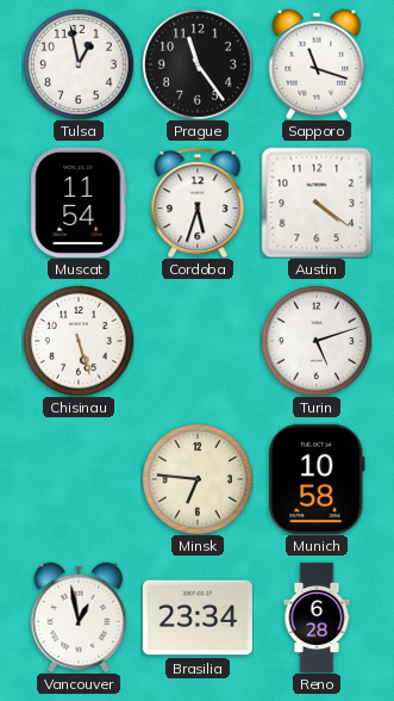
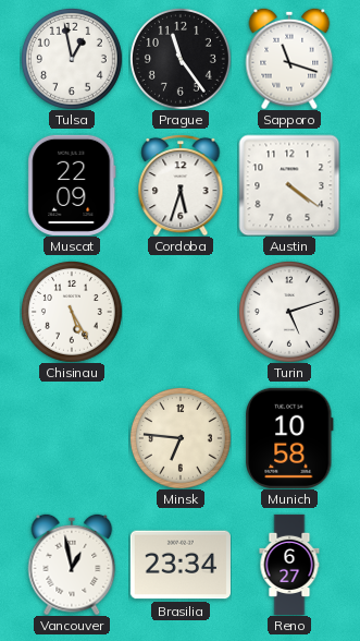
Muscat: 11:54 -> 22:09
Chisinau: 5:27 -> 5:25
Reno: 6:28 -> 6:27
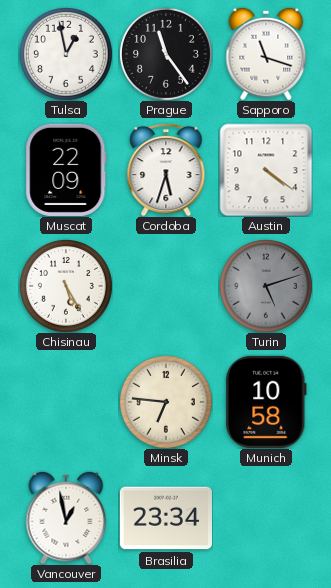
Turin dial: white -> grey
Reno: 6:27 -> none
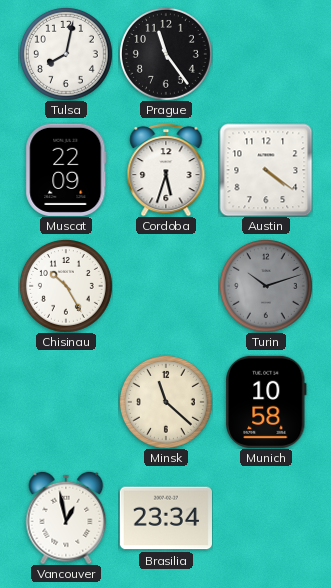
Tulsa: 12:58 -> 8:02
Sapporo: 11:18 -> none
Chisinau: 5:25 -> 10:25
Turin: 5:12 -> 10:12
Minsk: 6:46 -> 11:22
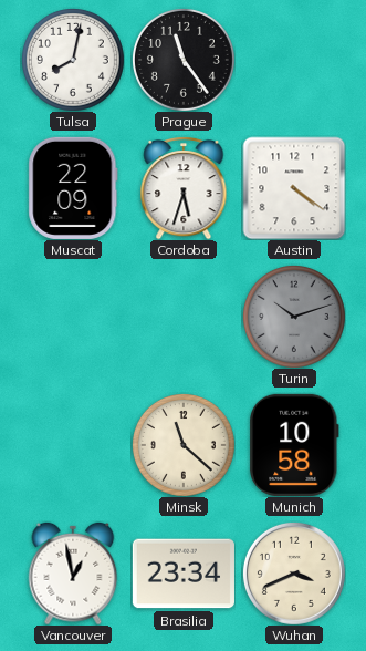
Chisinau: 10:25 -> none
Wuhan: none -> 3:41
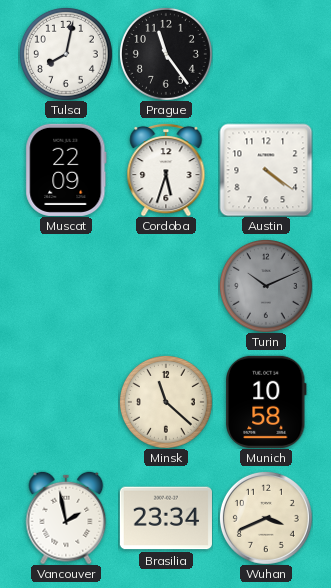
Turin: 10:12 -> 10:11
Vancouver: 12:58 -> 1:58
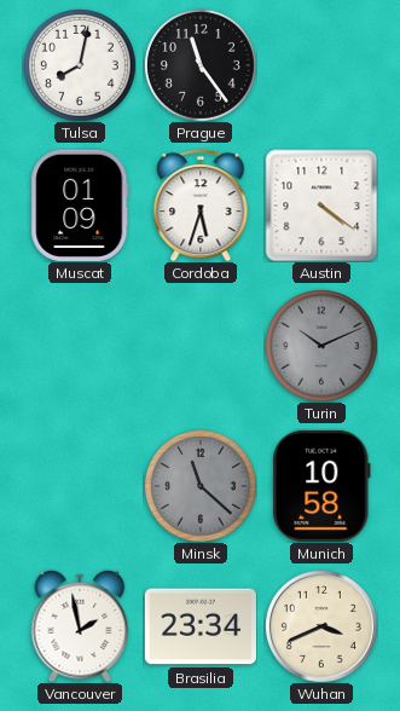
Muscat: 22:09 -> 01:09
Minsk dial: cream -> grey
